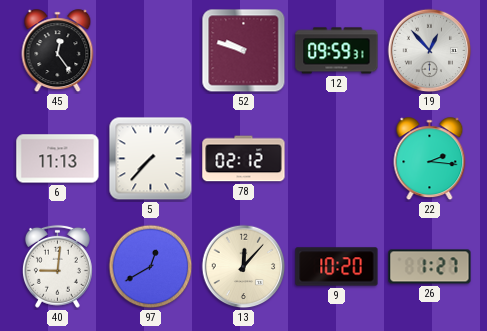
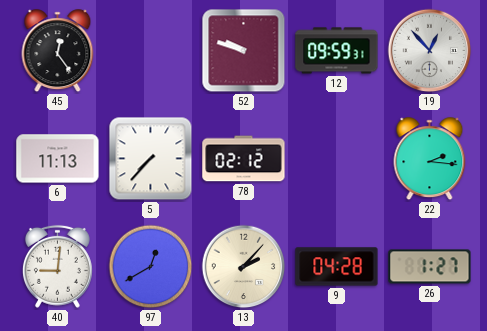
13: 12:07 -> 2:07
9: 10:20 -> 04:28
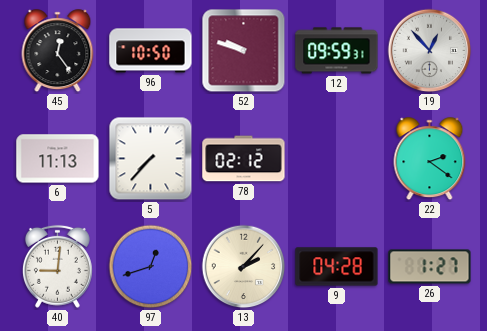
96: none -> 10:50
22: 2:16 -> 2:21
97: 12:40 -> 12:42
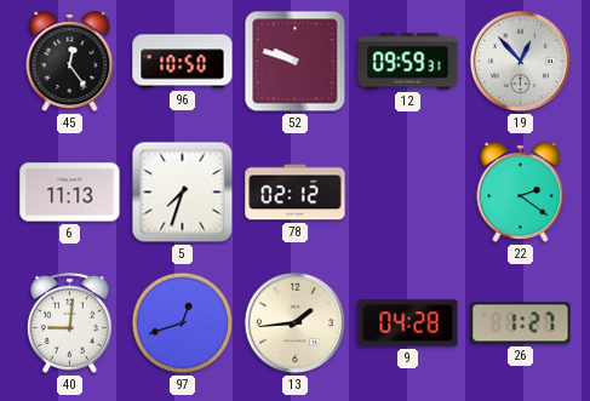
5: 7:37 -> 7:33
13: 2:07 -> 1:44
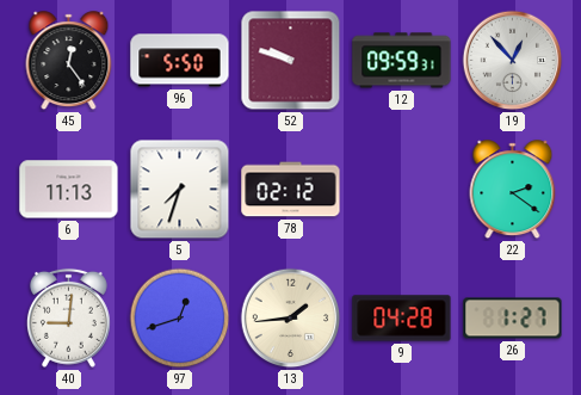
96: 10:50 -> 5:50
